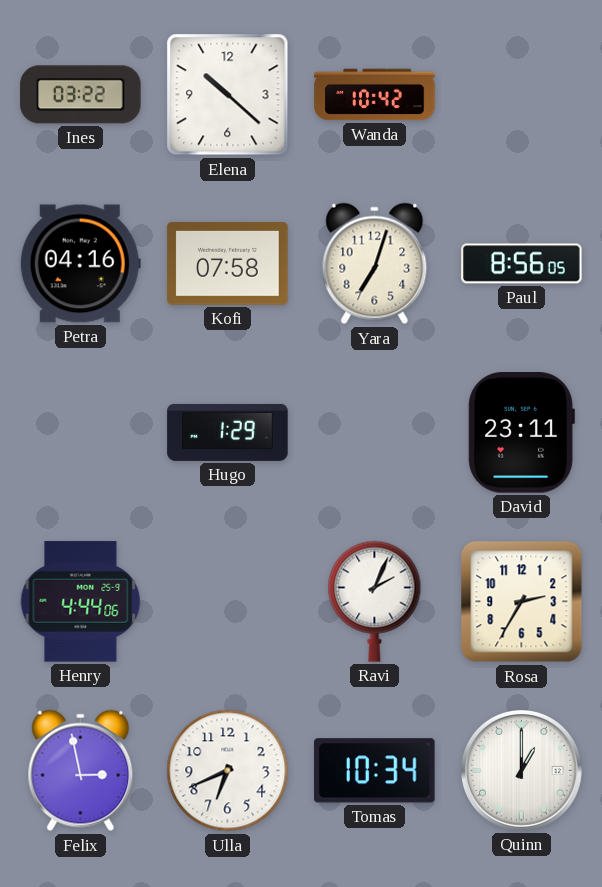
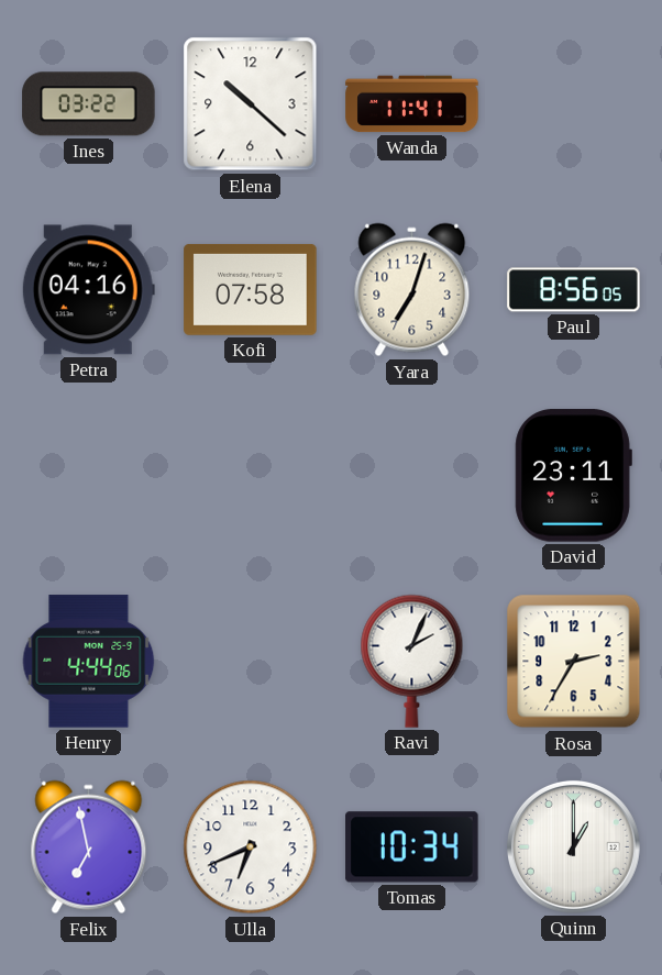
Wanda: 10:42 -> 11:41
Hugo: 1:29 -> none
Felix: 2:58 -> 6:58
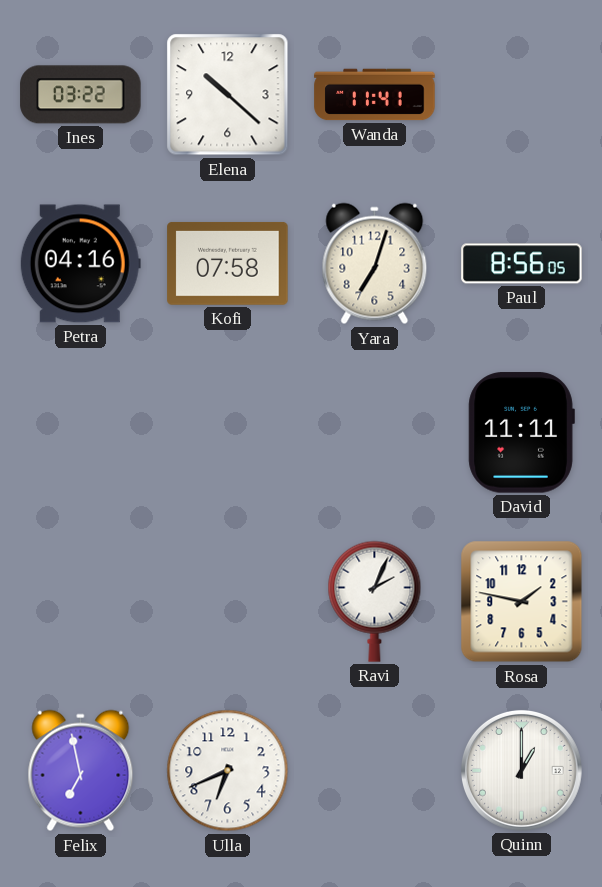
David: 23:11 -> 11:11
Henry: 4:44 -> none
Rosa: 2:35 -> 1:47
Tomas: 10:34 -> none
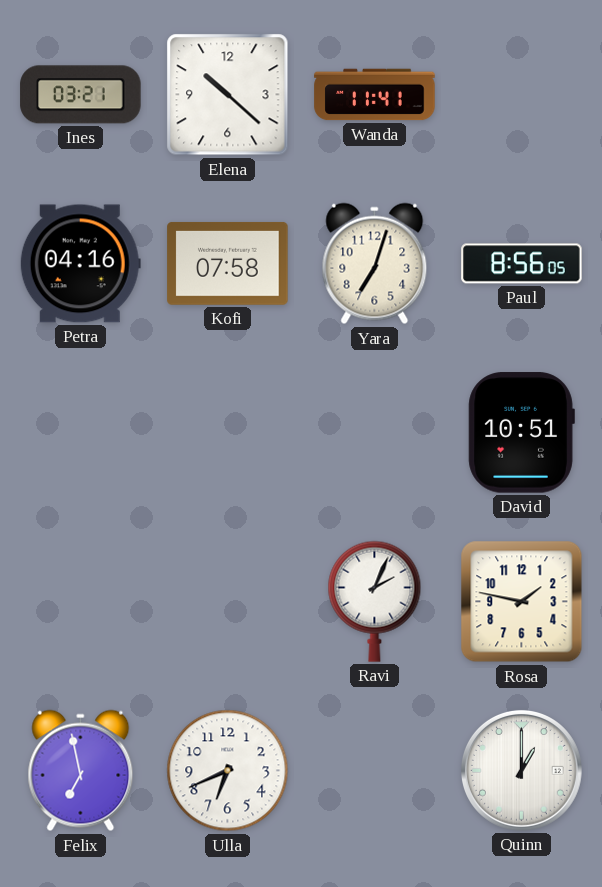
Ines: 03:22 -> 03:21
David: 11:11 -> 10:51
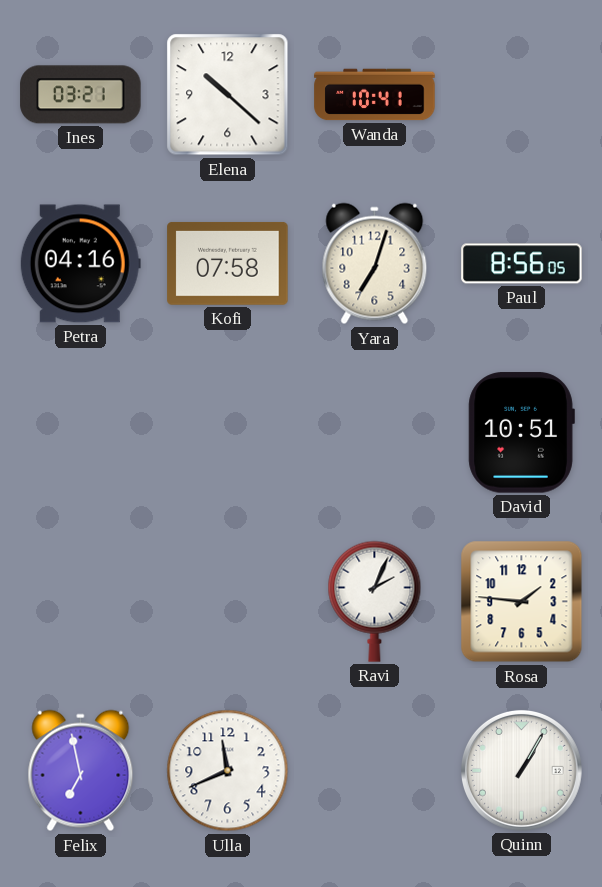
Wanda: 11:41 -> 10:41
Rosa: 1:47 -> 1:46
Ulla: 6:41 -> 11:41
Quinn: 1:00 -> 1:05
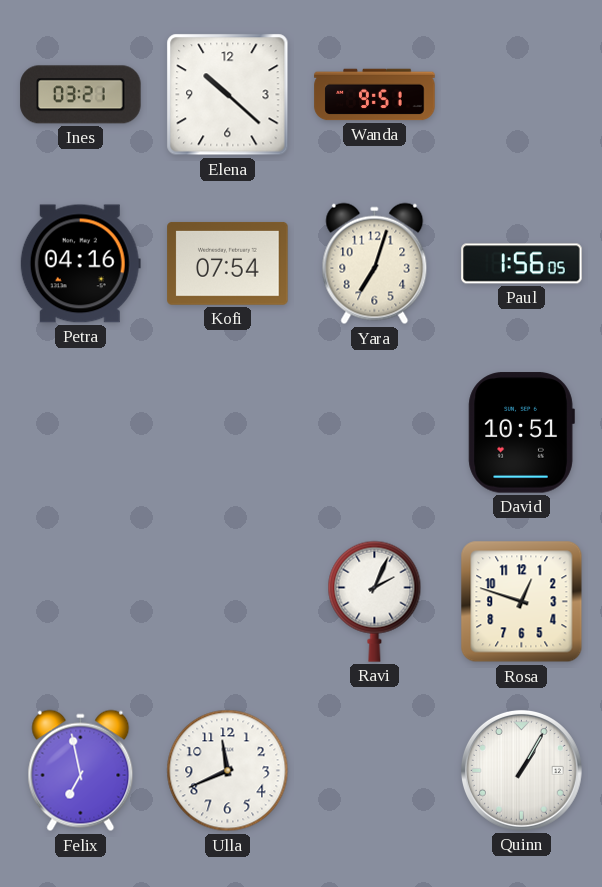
Wanda: 10:41 -> 9:51
Kofi: 07:58 -> 07:54
Paul: 8:56 -> 1:56
Rosa: 1:46 -> 12:48
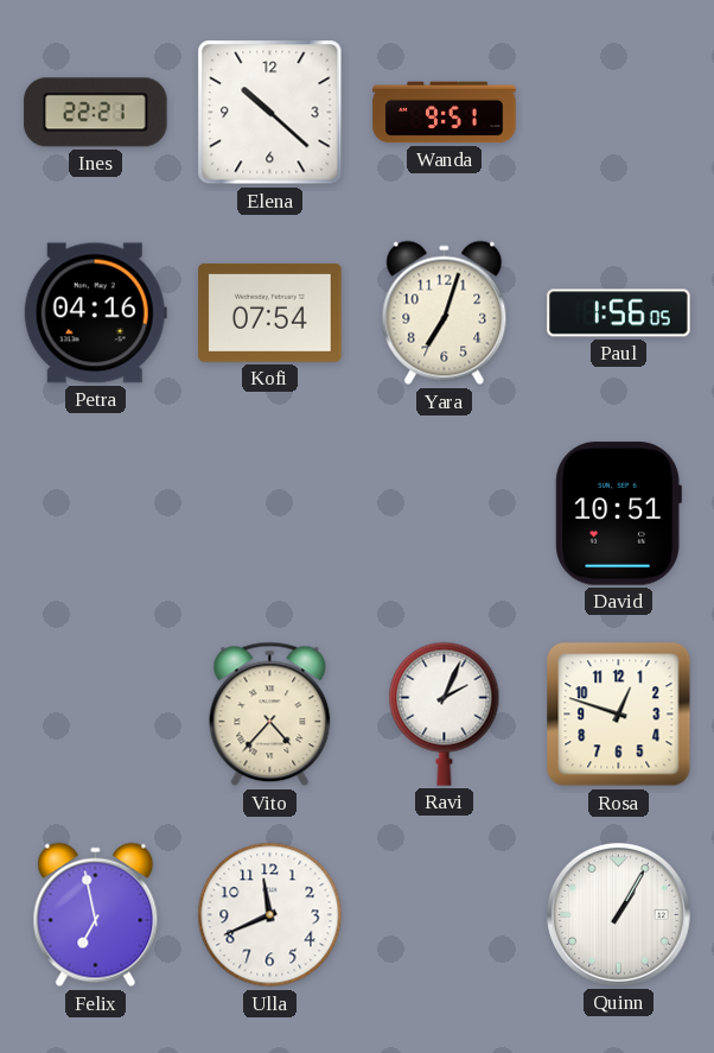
Ines: 03:21 -> 22:21
Vito: none -> 4:37
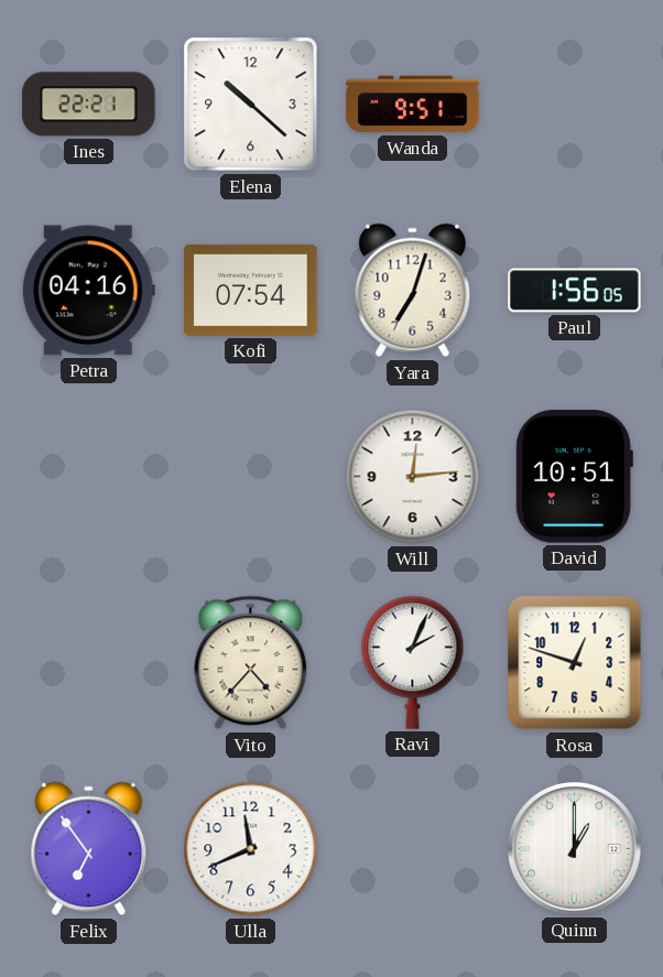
Will: none -> 12:14
Felix: 6:58 -> 6:54
Quinn: 1:05 -> 1:00
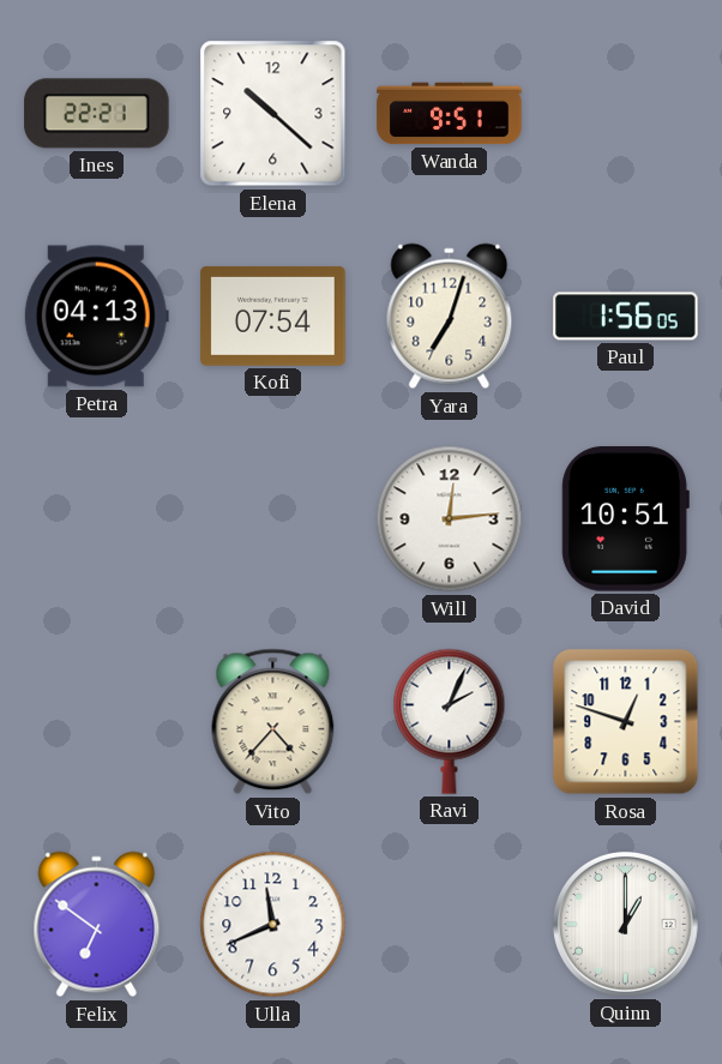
Petra: 04:16 -> 04:13
Felix: 6:54 -> 6:51
